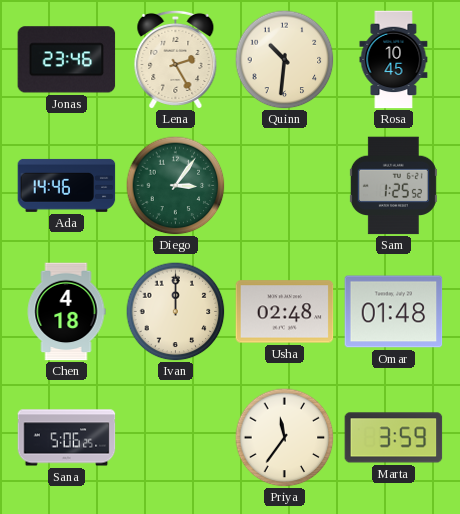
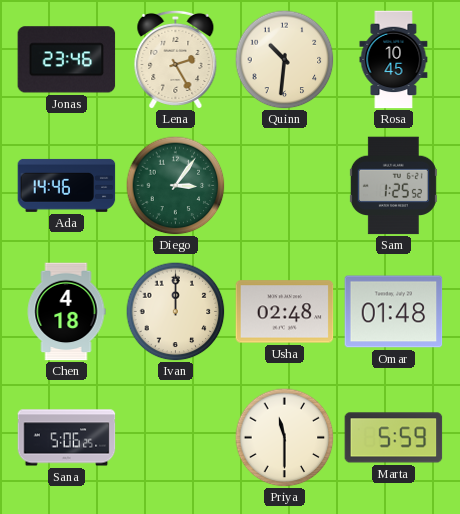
Priya: 11:36 -> 11:30
Marta: 3:59 -> 5:59
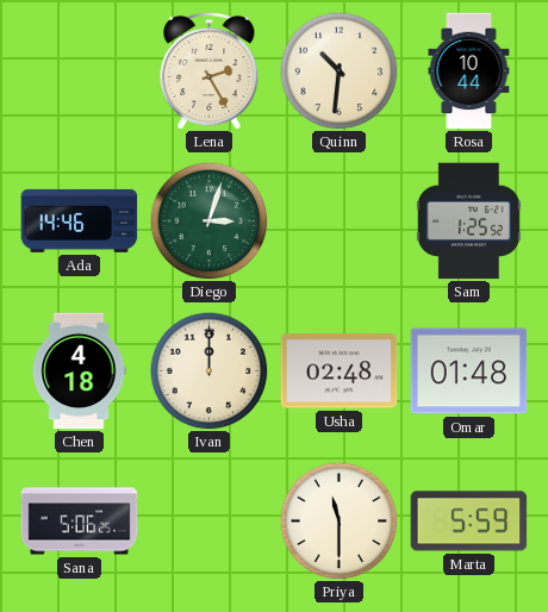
Jonas: 23:46 -> none
Rosa: 10:45 -> 10:44
Diego: 3:06 -> 3:03
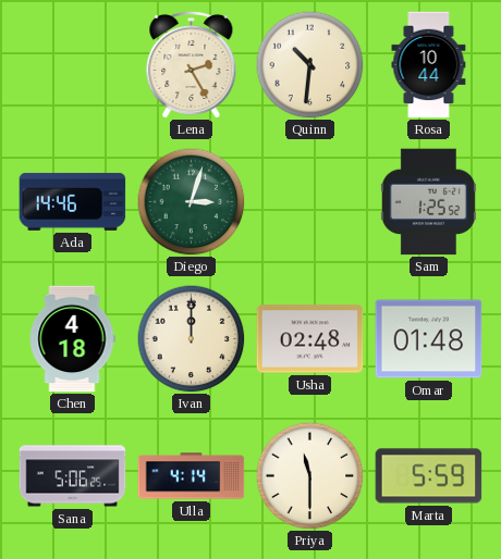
Ulla: none -> 4:14
